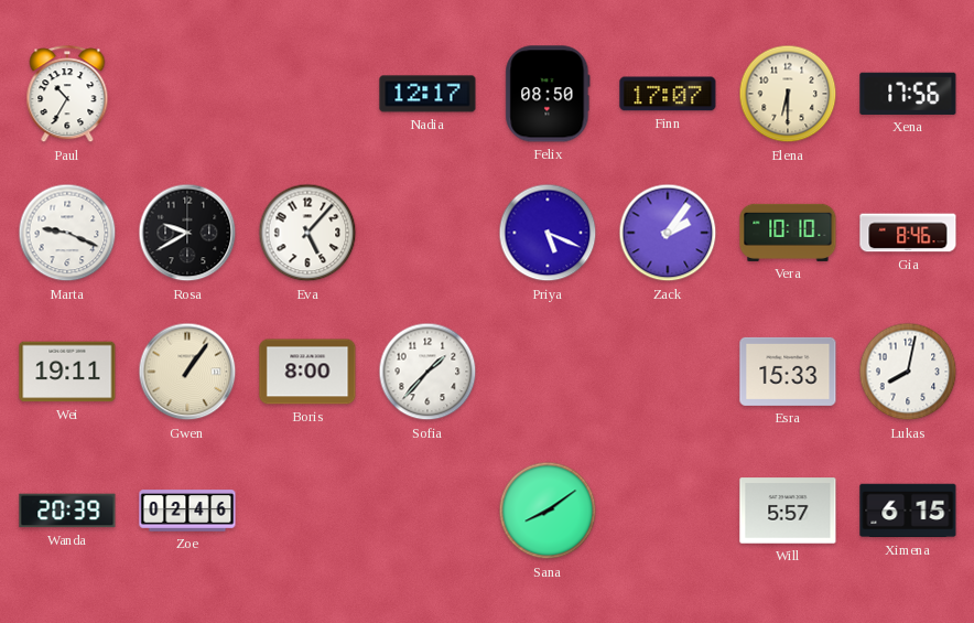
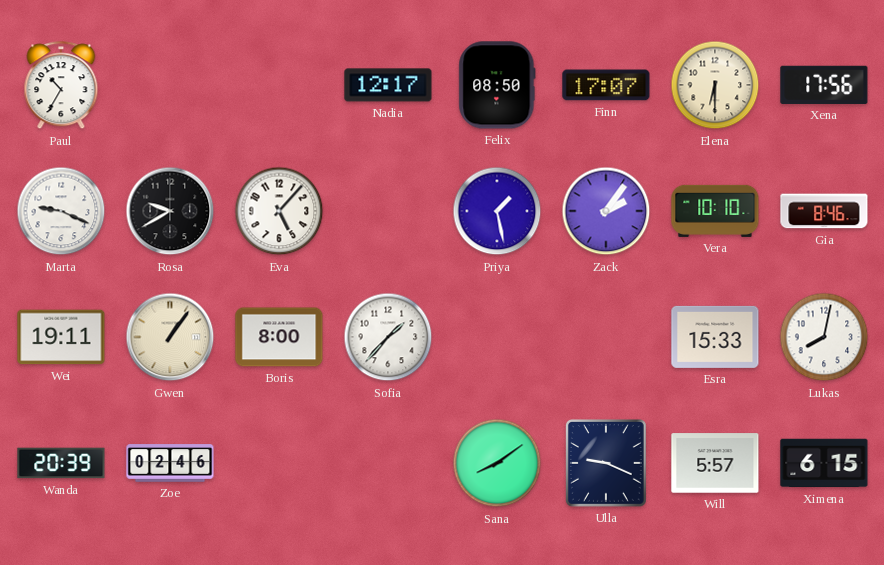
Priya: 5:19 -> 1:28
Ulla: none -> 9:19
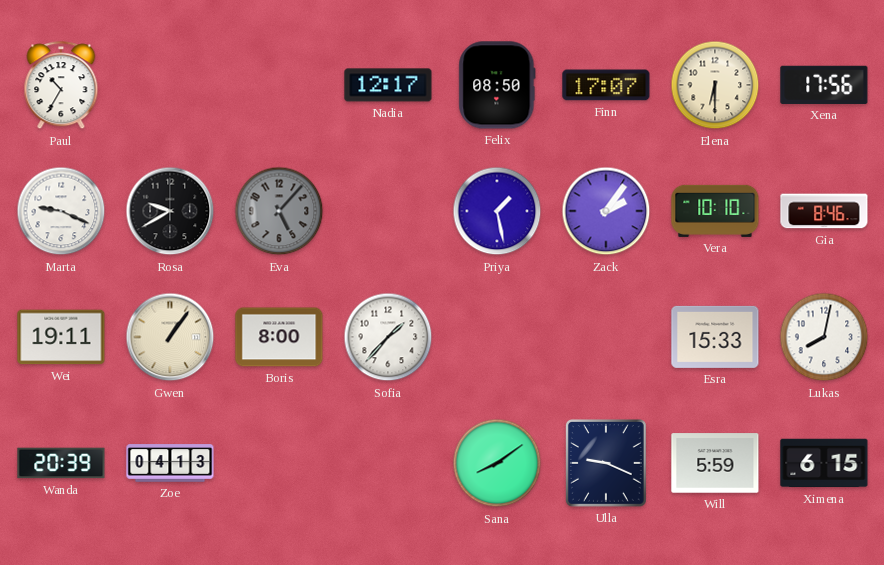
Eva dial: white -> grey
Zoe: 02:46 -> 04:13
Will: 5:57 -> 5:59
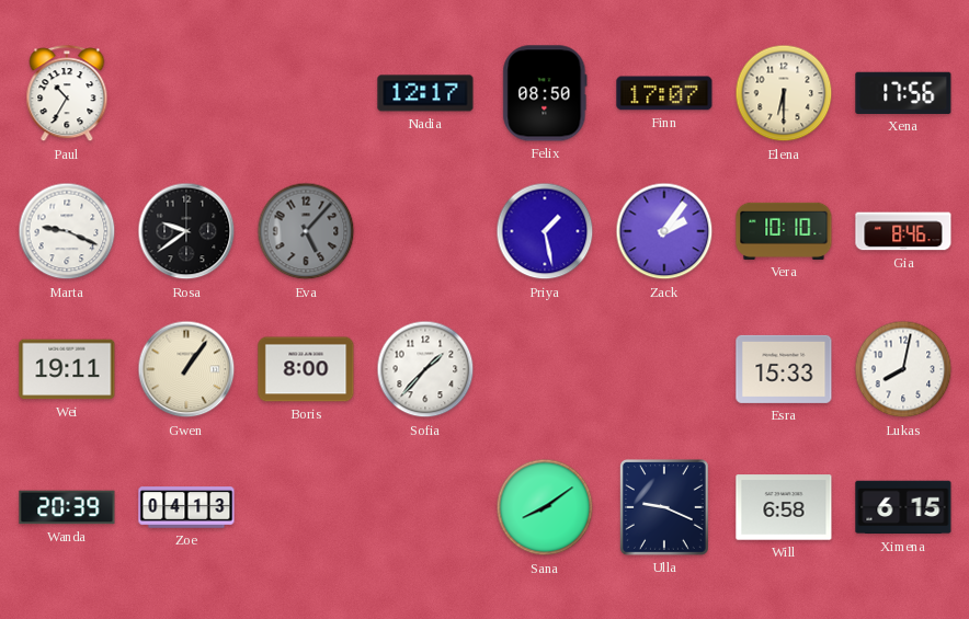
Rosa: 9:40 -> 9:39
Will: 5:59 -> 6:58
